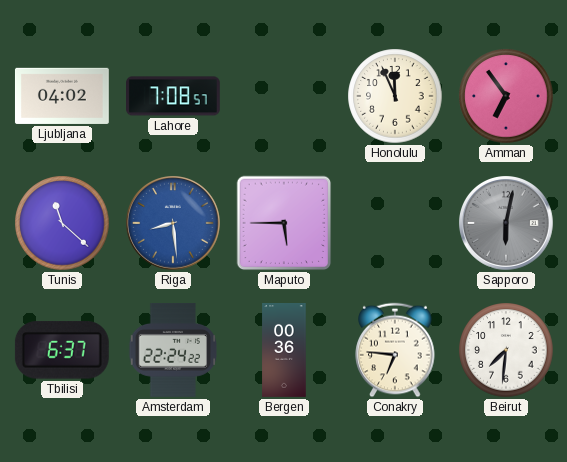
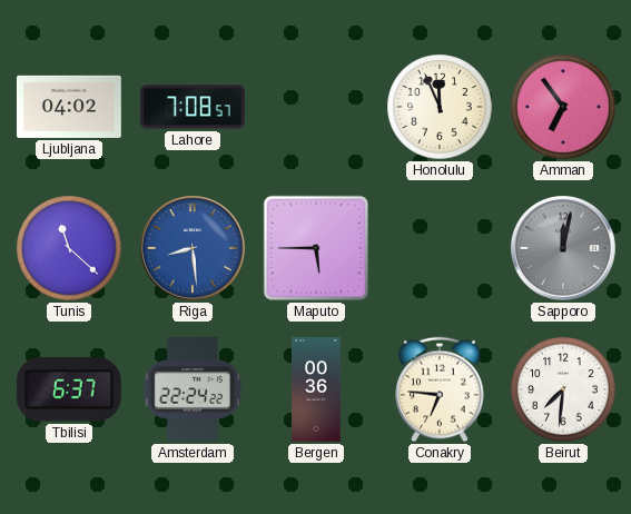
Sapporo: 6:02 -> 12:02
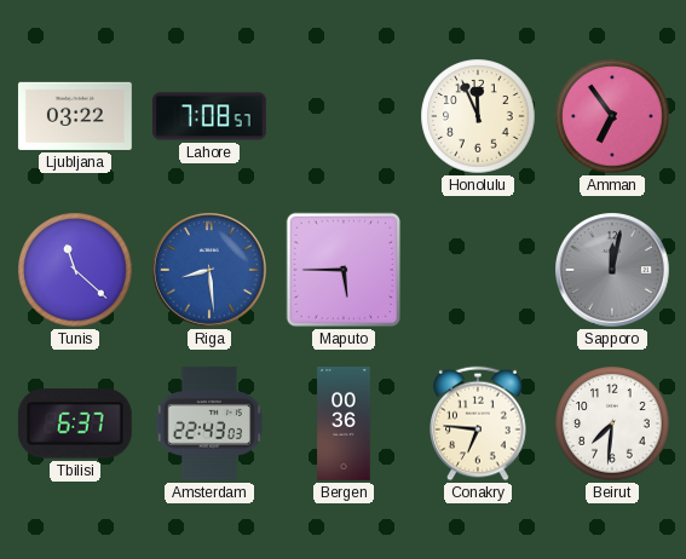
Ljubljana: 04:02 -> 03:22
Amsterdam: 22:24 -> 22:43
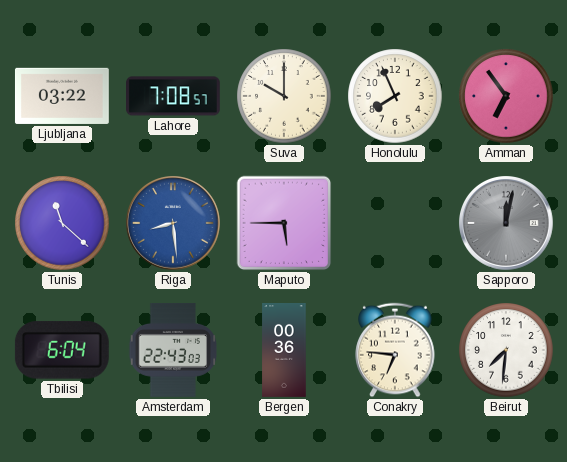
Suva: none -> 10:00
Honolulu: 11:56 -> 7:56
Tbilisi: 6:37 -> 6:04
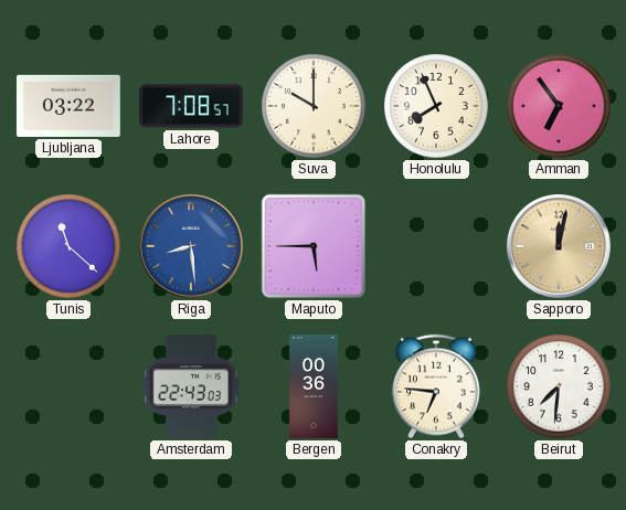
Sapporo dial: grey -> champagne
Tbilisi: 6:04 -> none
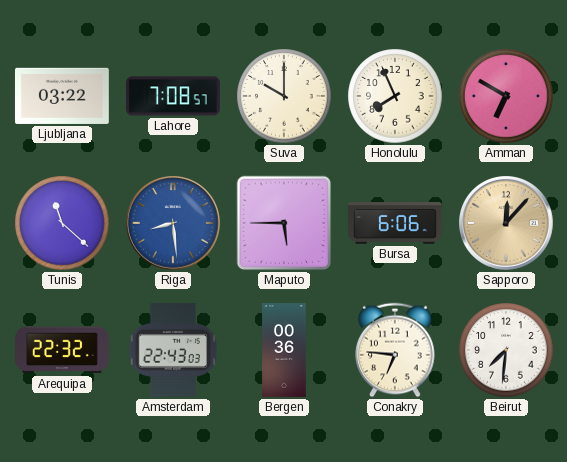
Amman: 6:54 -> 6:50
Bursa: none -> 6:06
Sapporo: 12:02 -> 12:07
Arequipa: none -> 22:32
